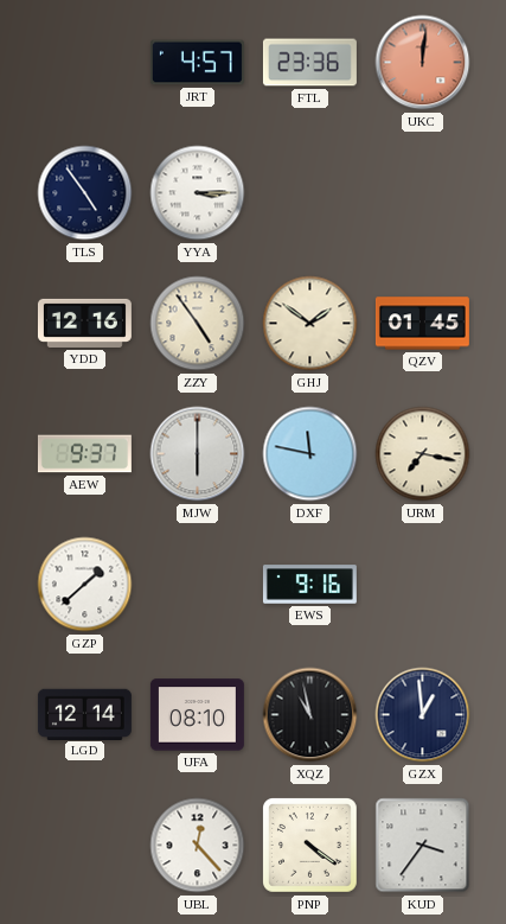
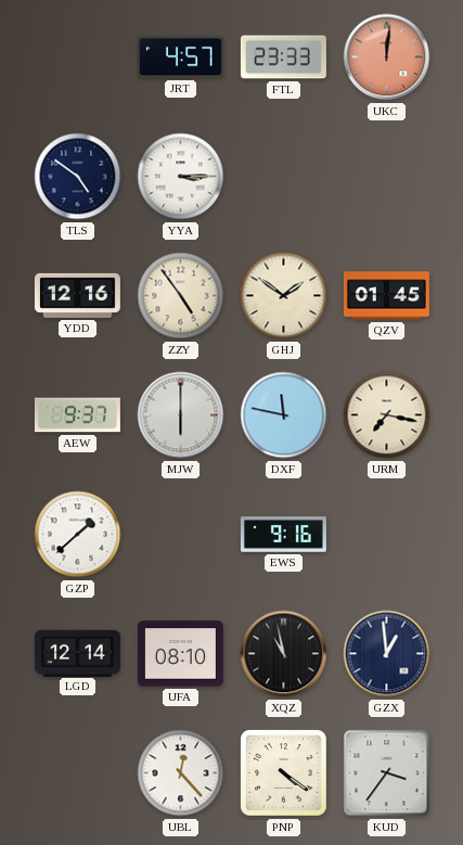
FTL: 23:36 -> 23:33
TLS: 4:54 -> 4:51
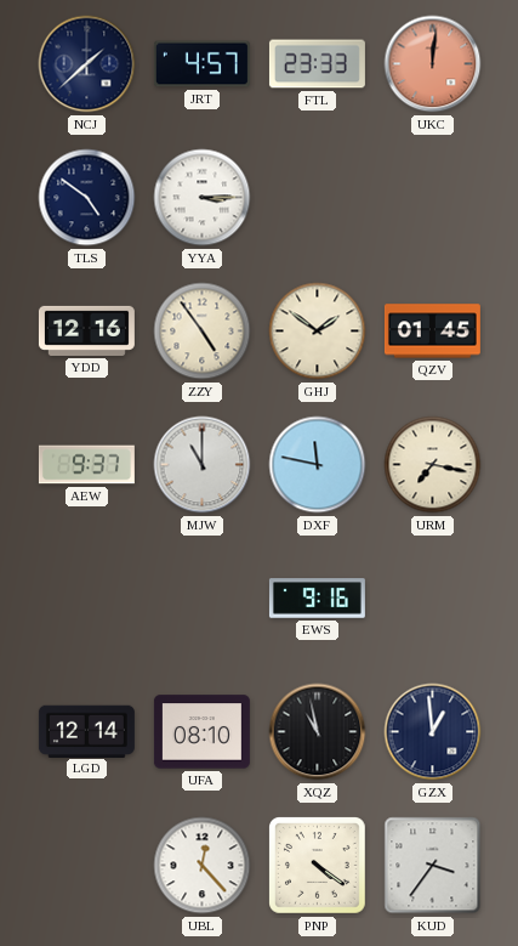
NCJ: none -> 1:38
MJW: 6:00 -> 11:00
GZP: 1:38 -> none
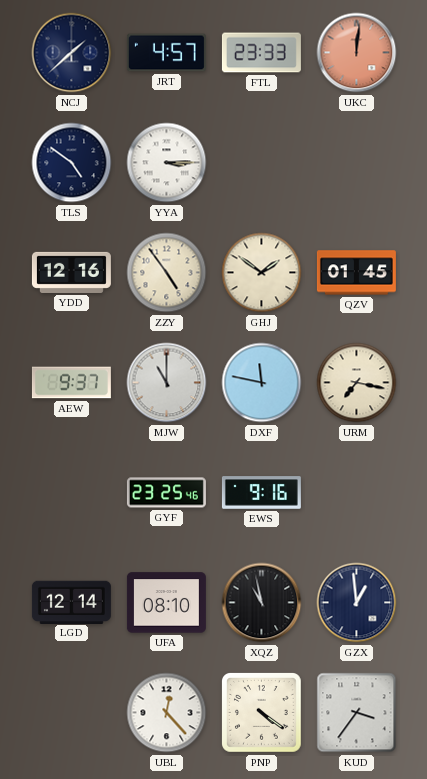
GYF: none -> 23:25
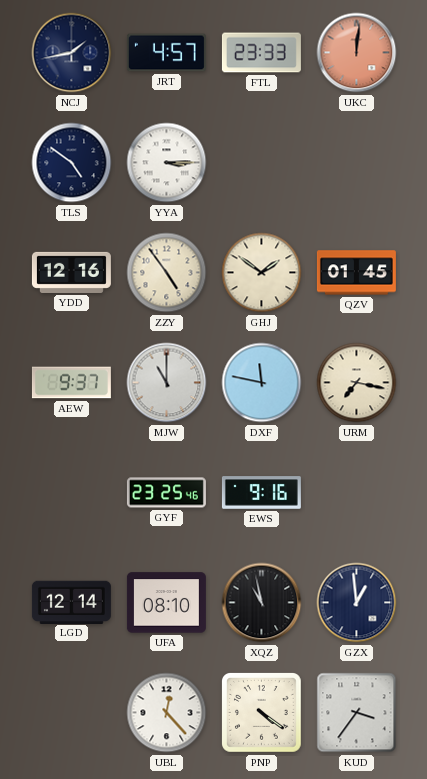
NCJ: 1:38 -> 1:43
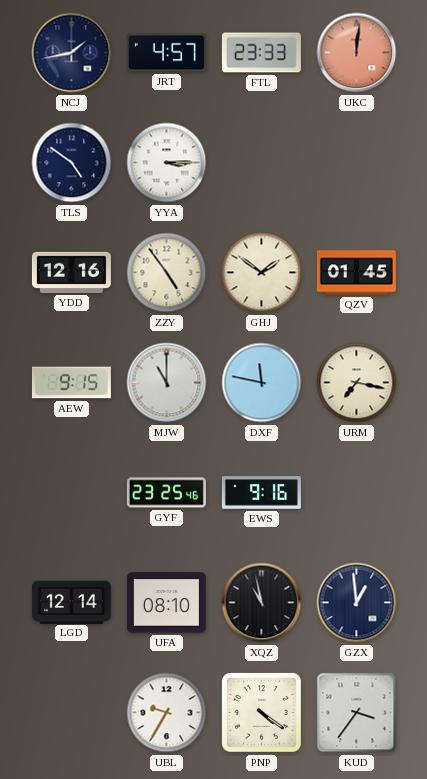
AEW: 9:37 -> 9:15
UBL: 12:23 -> 9:35
